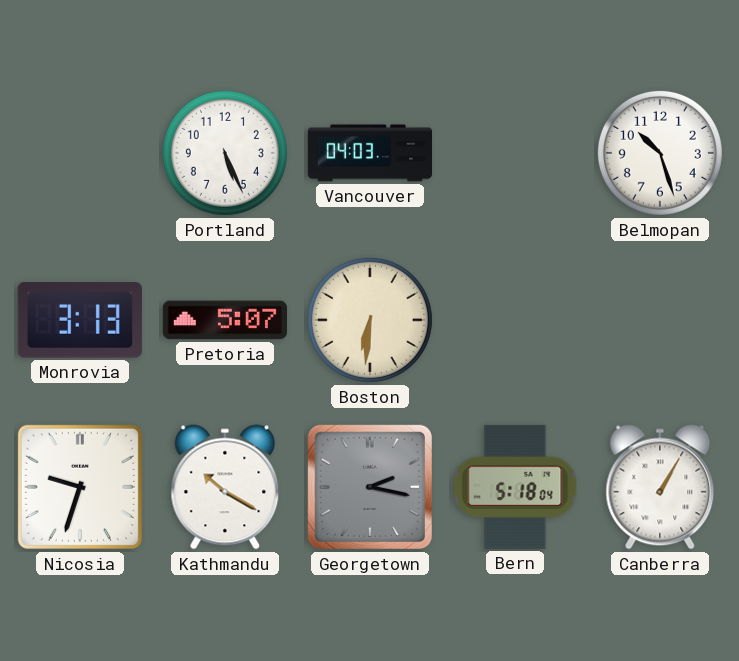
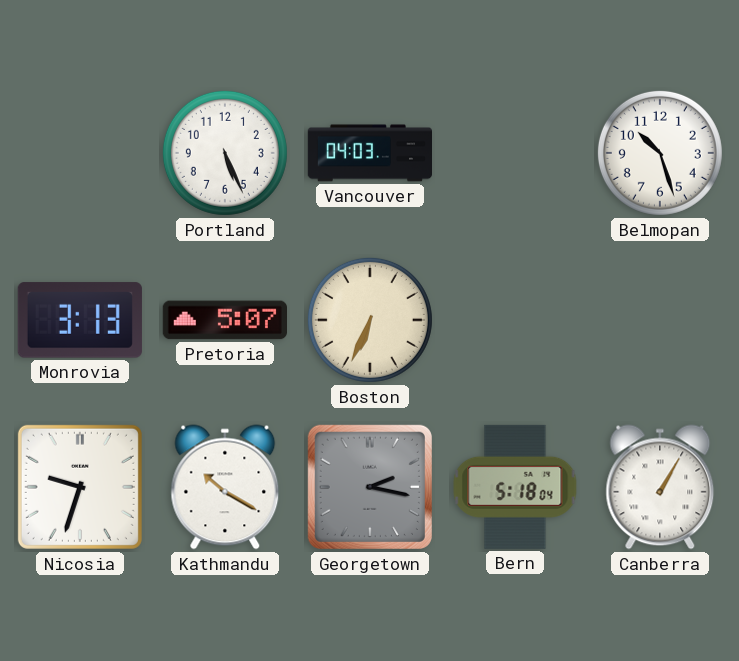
Boston: 6:31 -> 6:34
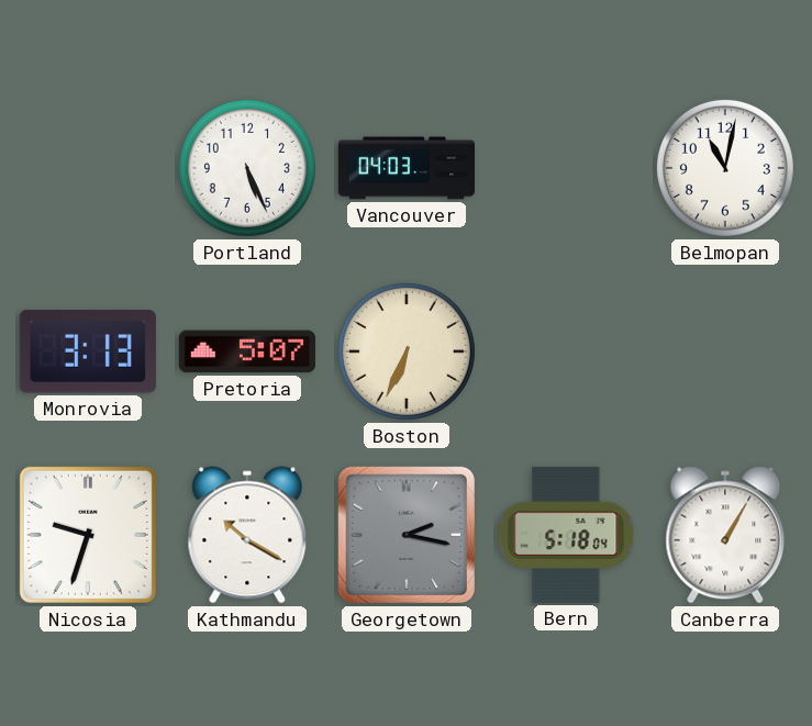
Belmopan: 10:27 -> 11:02
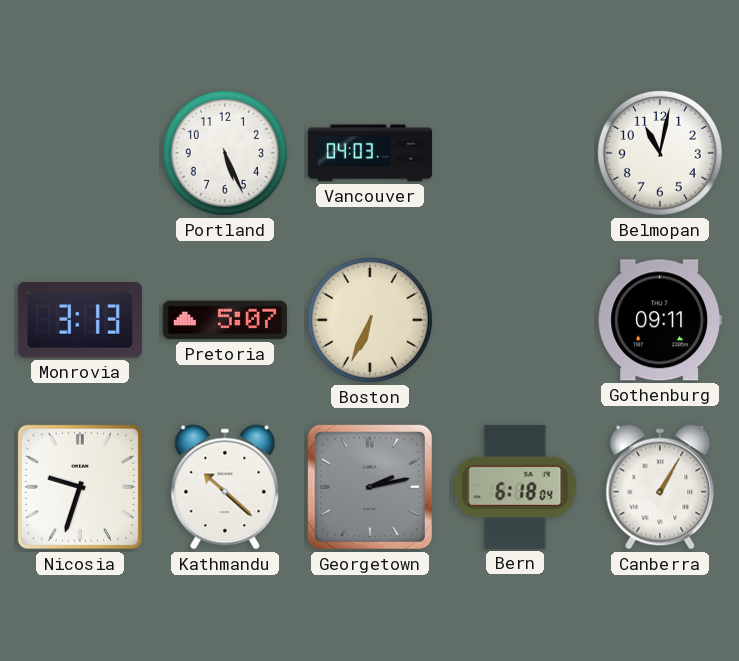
Gothenburg: none -> 09:11
Kathmandu: 10:20 -> 10:22
Georgetown: 2:17 -> 2:13
Bern: 5:18 -> 6:18
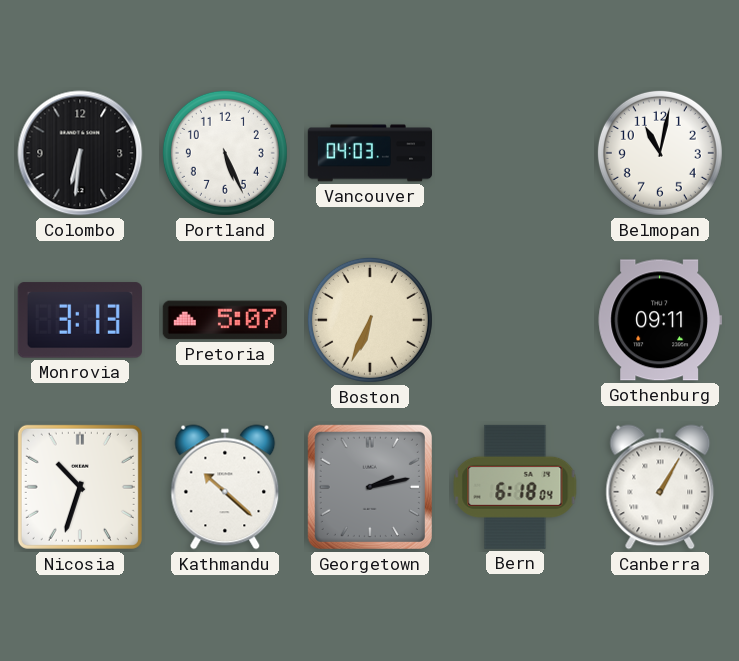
Colombo: none -> 6:31
Nicosia: 9:33 -> 10:33
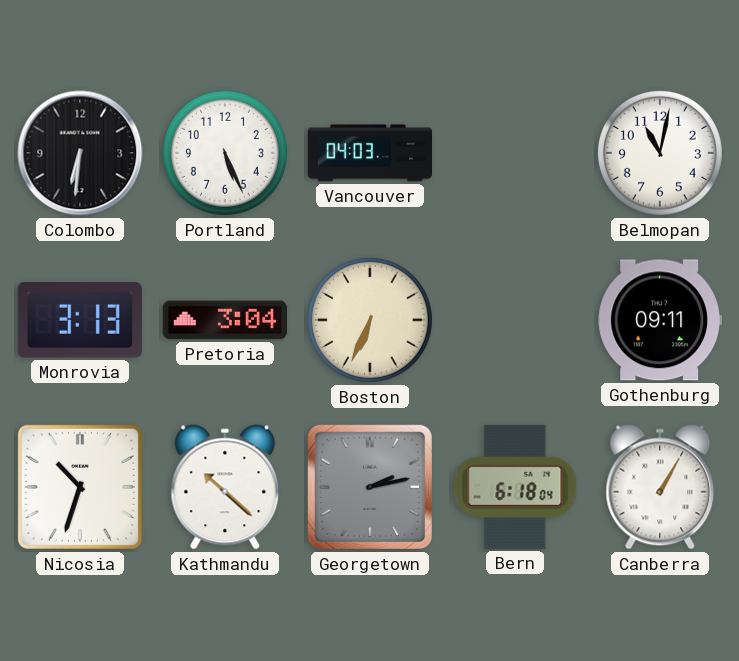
Pretoria: 5:07 -> 3:04
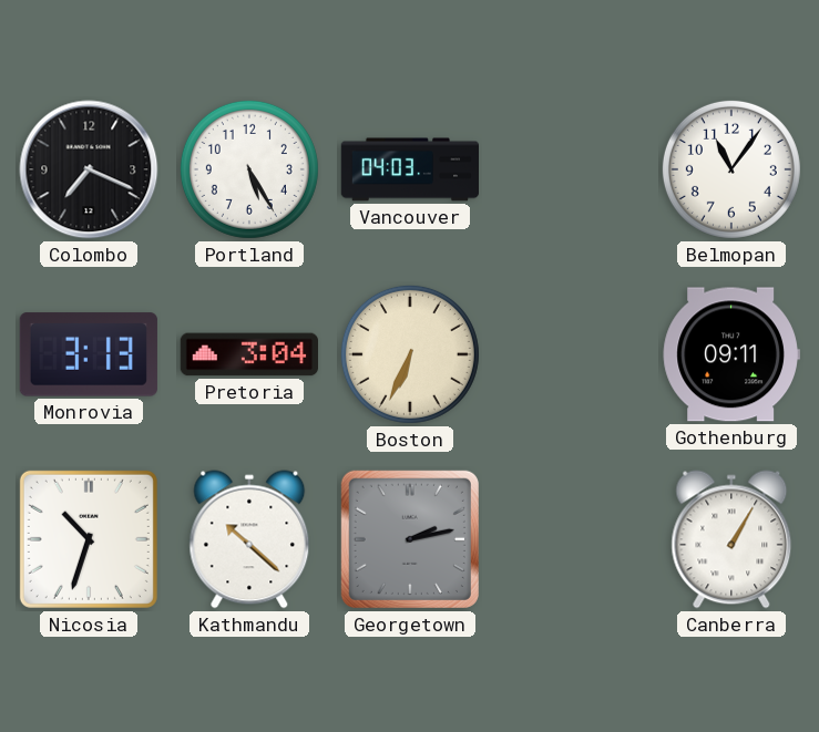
Colombo: 6:31 -> 7:19
Portland: 5:26 -> 5:25
Belmopan: 11:02 -> 11:06
Bern: 6:18 -> none
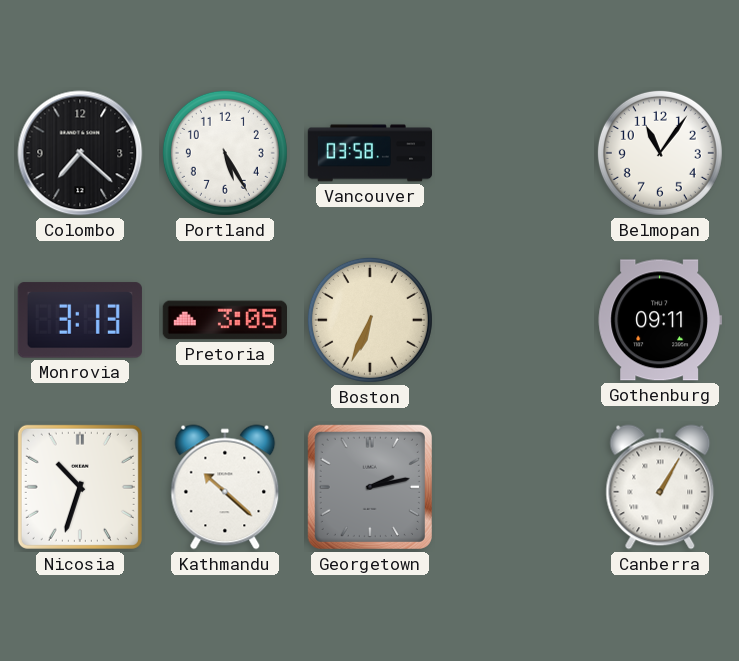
Colombo: 7:19 -> 7:22
Vancouver: 04:03 -> 03:58
Pretoria: 3:04 -> 3:05
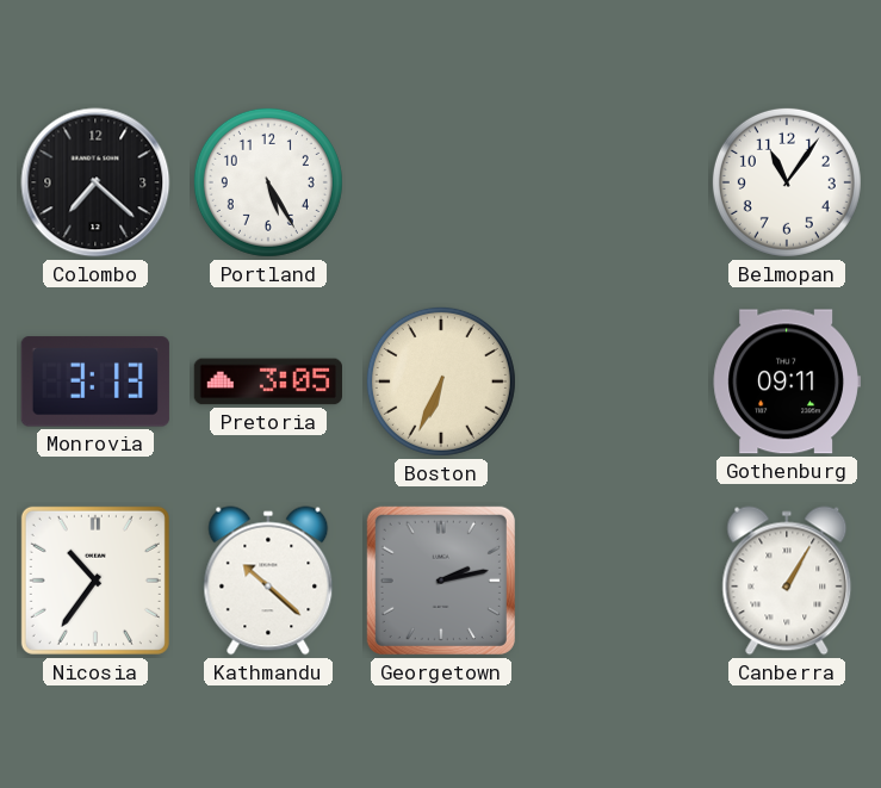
Vancouver: 03:58 -> none
Nicosia: 10:33 -> 10:36
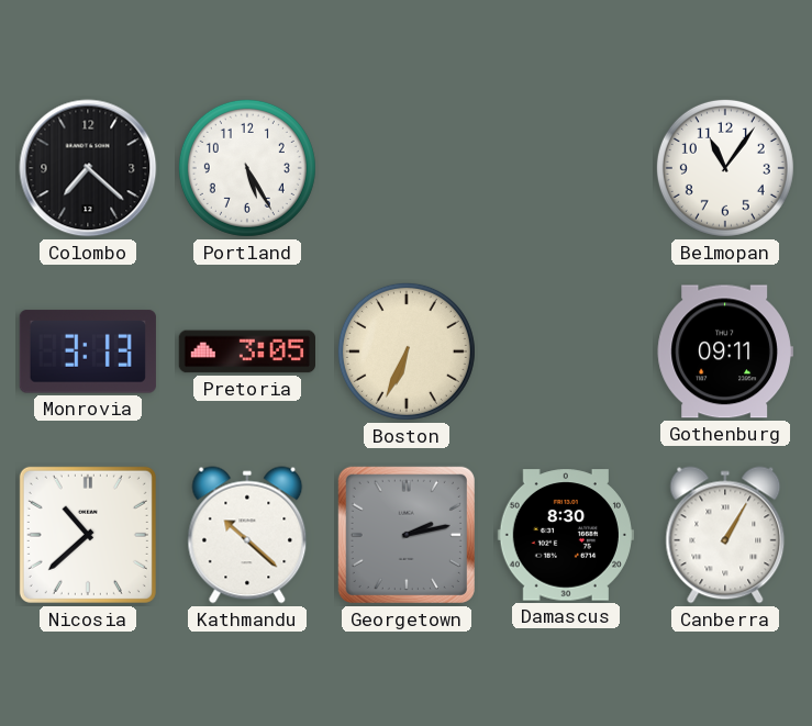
Nicosia: 10:36 -> 10:38
Damascus: none -> 8:30
